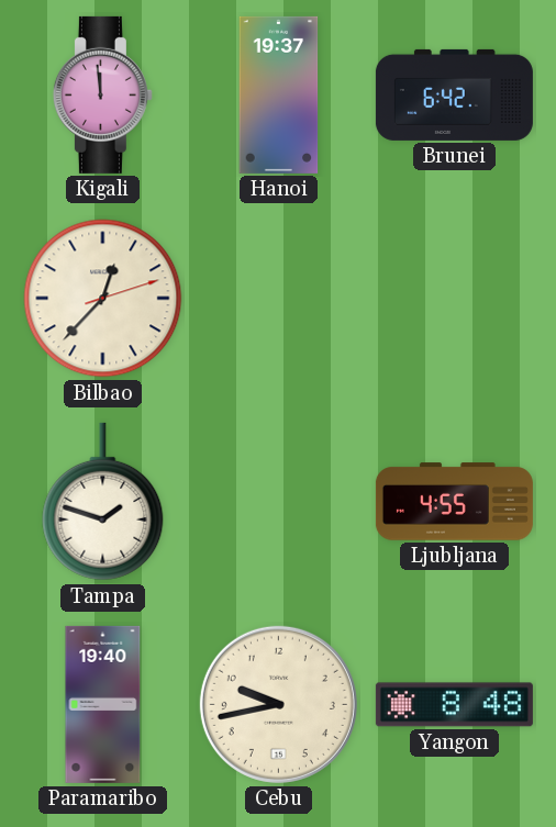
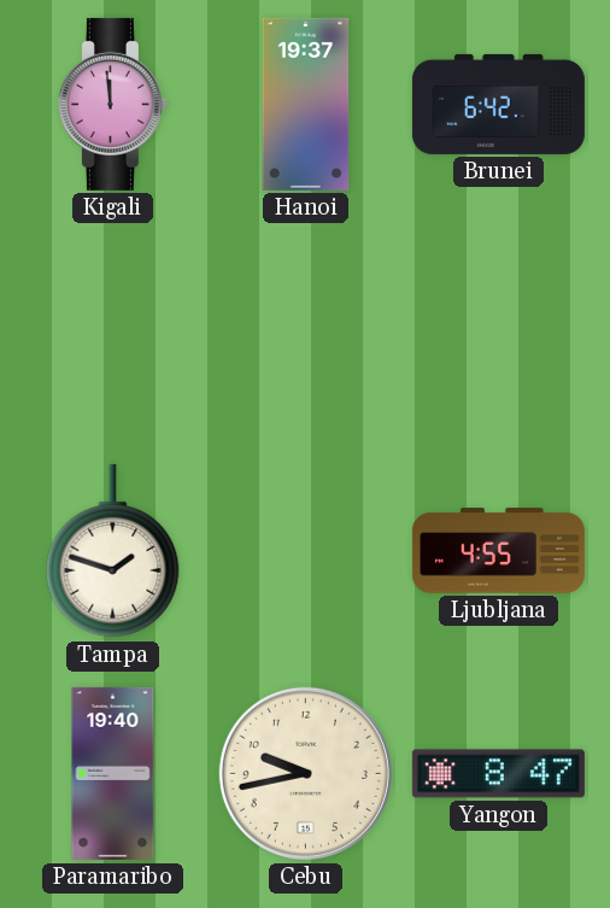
Bilbao: 12:37 -> none
Yangon: 8:48 -> 8:47
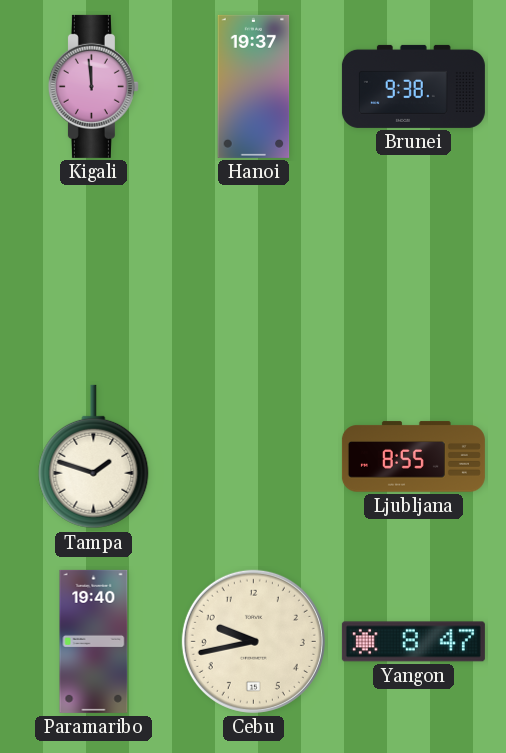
Brunei: 6:42 -> 9:38
Ljubljana: 4:55 -> 8:55
